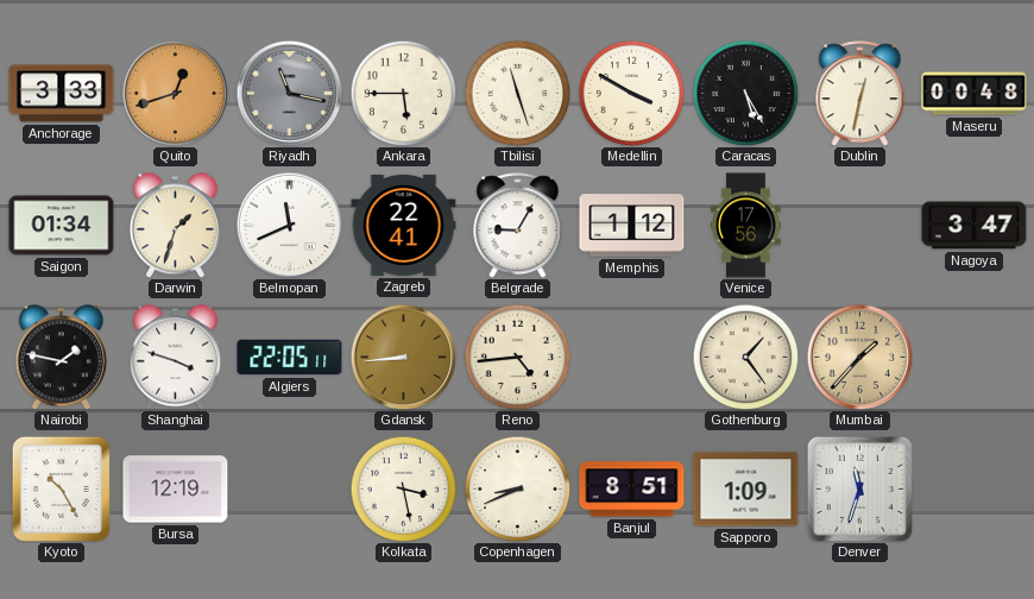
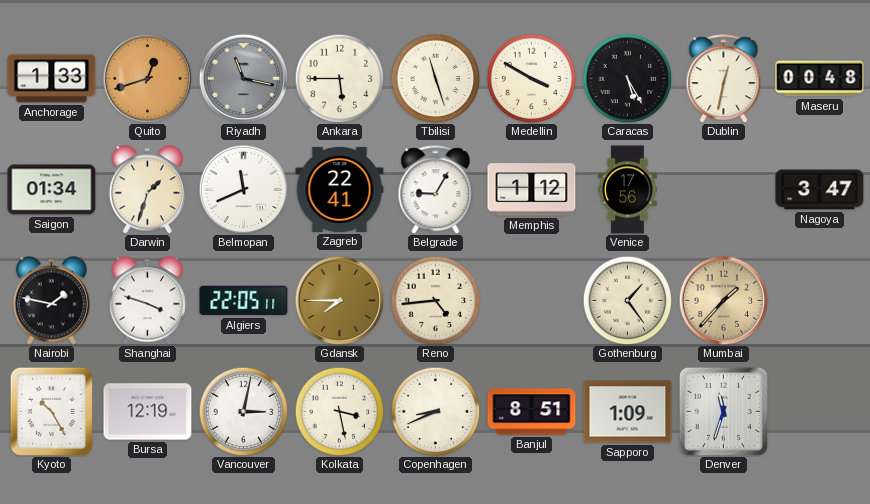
Anchorage: 3:33 -> 1:33
Gdansk: 8:44 -> 7:45
Vancouver: none -> 3:02
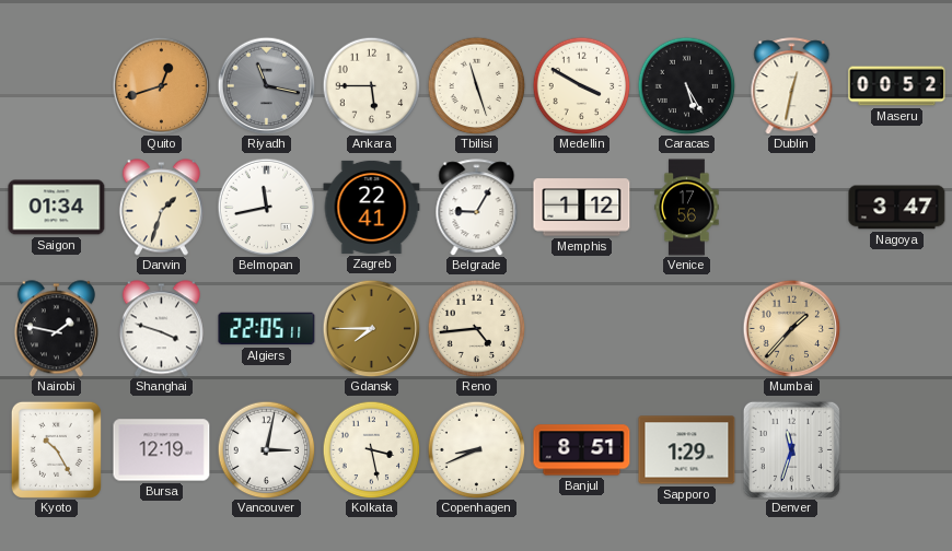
Anchorage: 1:33 -> none
Maseru: 00:48 -> 00:52
Belmopan: 11:41 -> 11:43
Gothenburg: 1:24 -> none
Sapporo: 1:09 -> 1:29
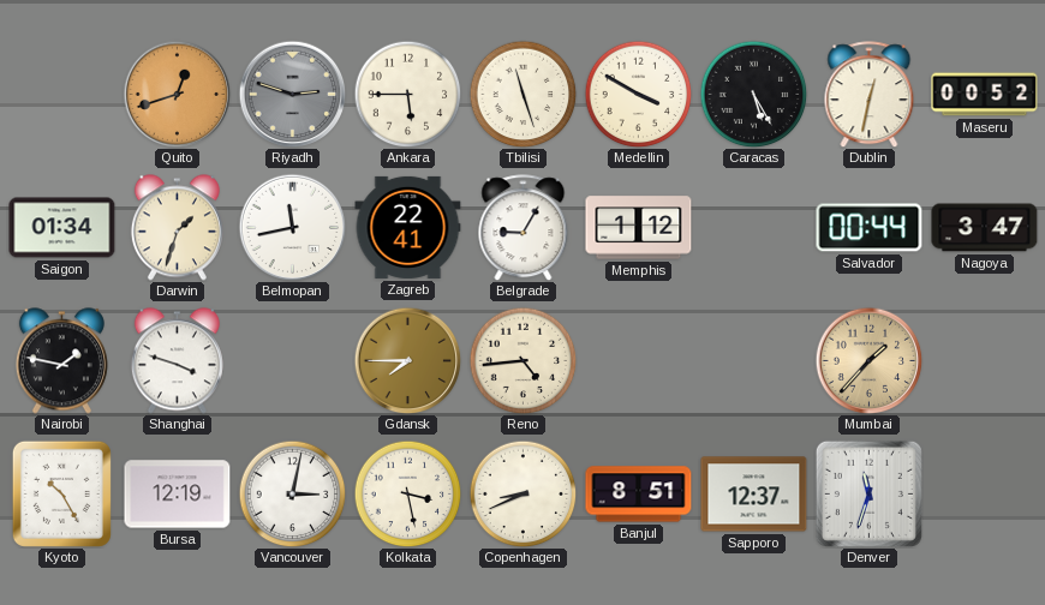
Riyadh: 11:17 -> 2:48
Venice: 17:56 -> none
Salvador: none -> 00:44
Algiers: 22:05 -> none
Sapporo: 1:29 -> 12:37
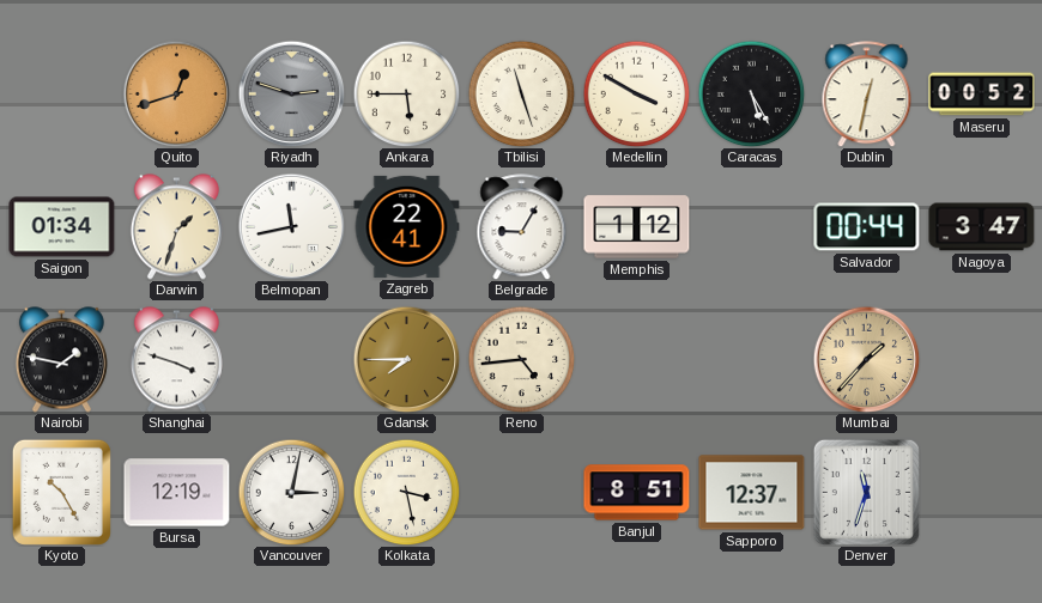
Copenhagen: 8:41 -> none
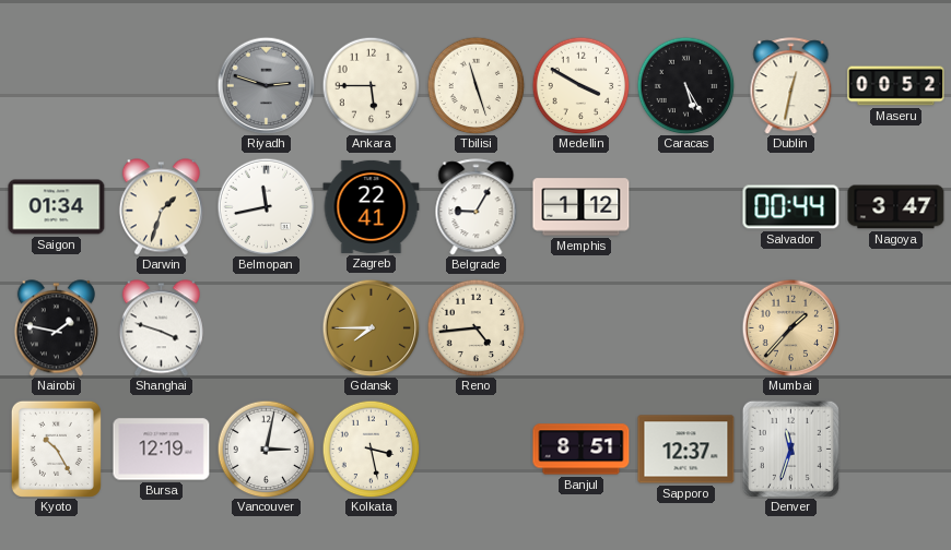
Quito: 12:42 -> none
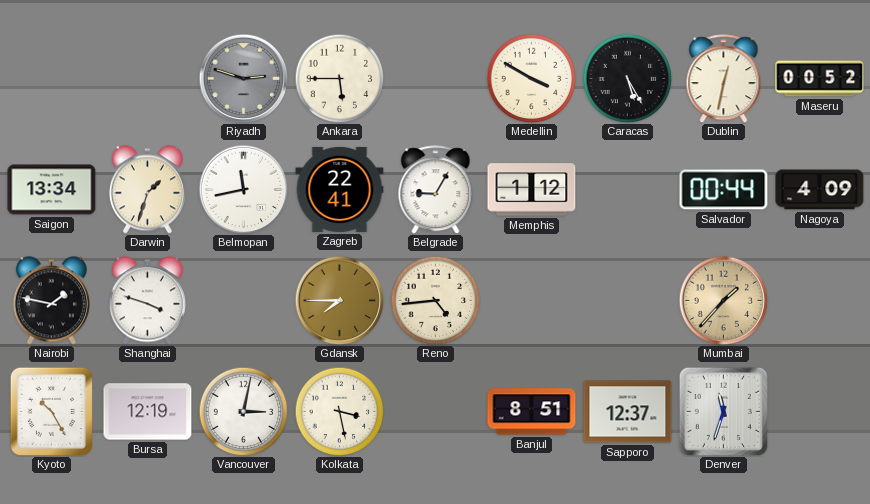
Tbilisi: 11:27 -> none
Saigon: 01:34 -> 13:34
Nagoya: 3:47 -> 4:09
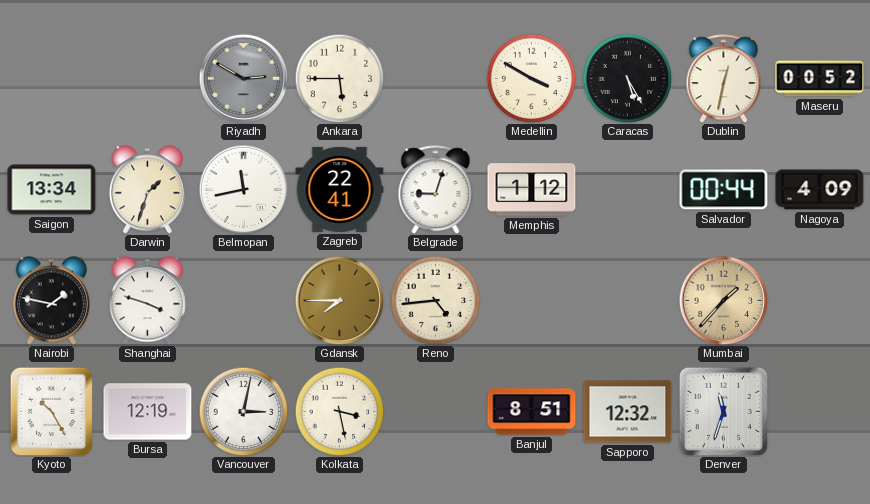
Riyadh: 2:48 -> 2:50
Belgrade: 9:05 -> 9:03
Sapporo: 12:37 -> 12:32
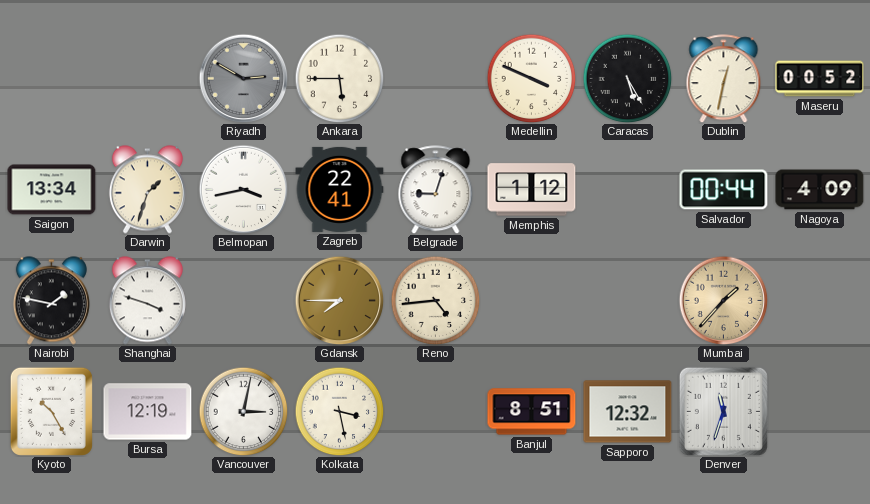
Medellin: 3:50 -> 3:49
Belmopan: 11:43 -> 3:43
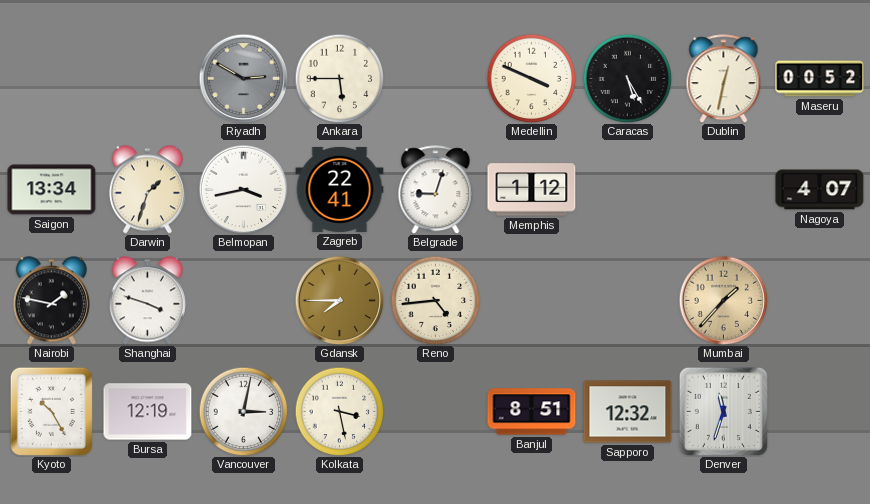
Salvador: 00:44 -> none
Nagoya: 4:09 -> 4:07
